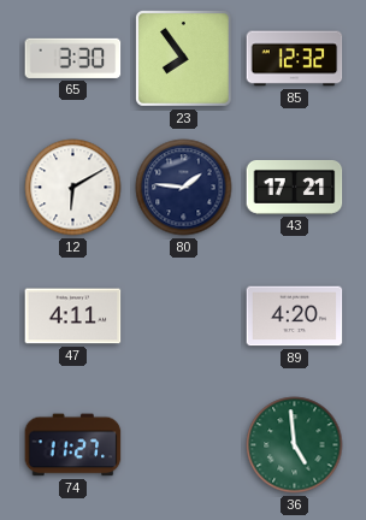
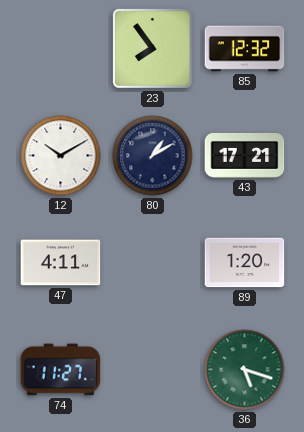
65: 3:30 -> none
12: 6:10 -> 10:10
80: 1:46 -> 1:10
89: 4:20 -> 1:20
36: 4:59 -> 5:18
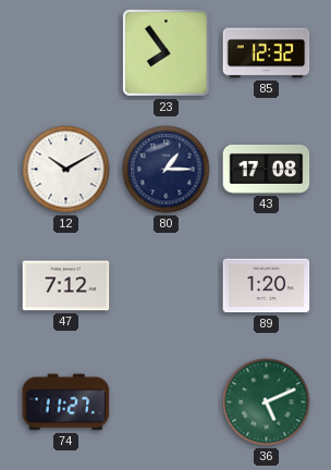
80: 1:10 -> 1:15
43: 17:21 -> 17:08
47: 4:11 -> 7:12
36: 5:18 -> 5:11
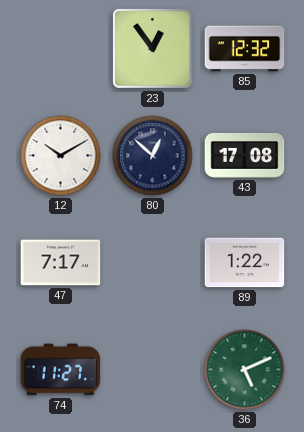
23: 7:54 -> 12:54
80: 1:15 -> 12:52
47: 7:12 -> 7:17
89: 1:20 -> 1:22
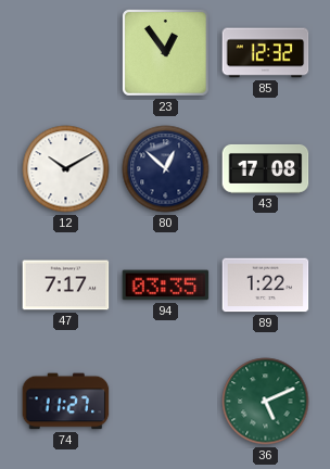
94: none -> 03:35
